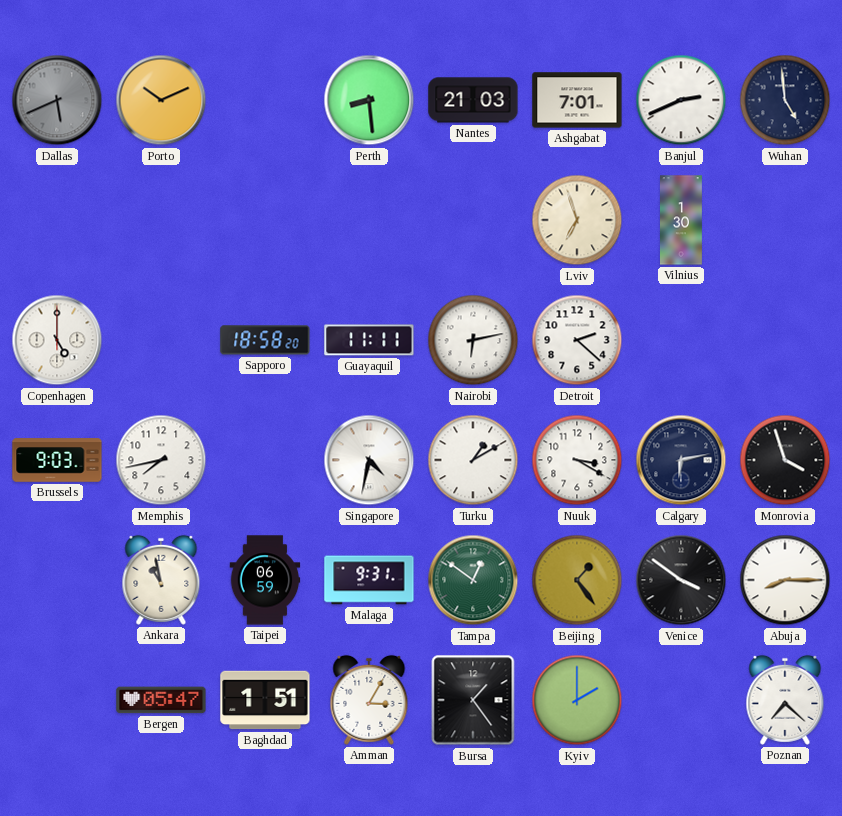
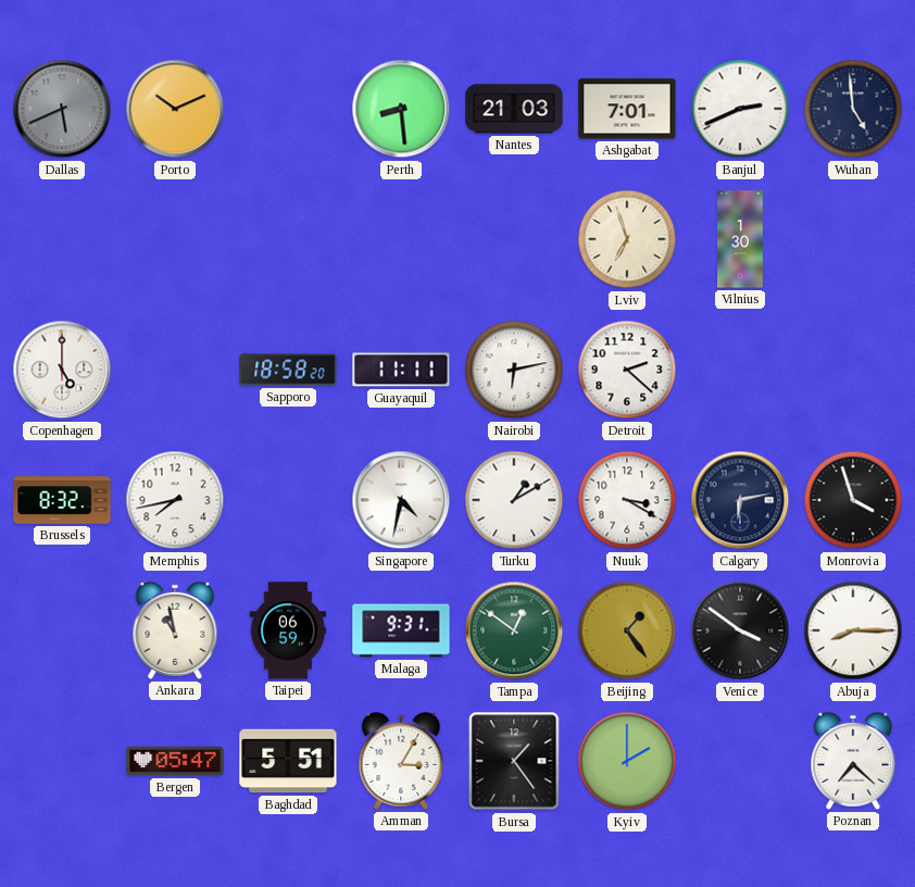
Brussels: 9:03 -> 8:32
Baghdad: 1:51 -> 5:51
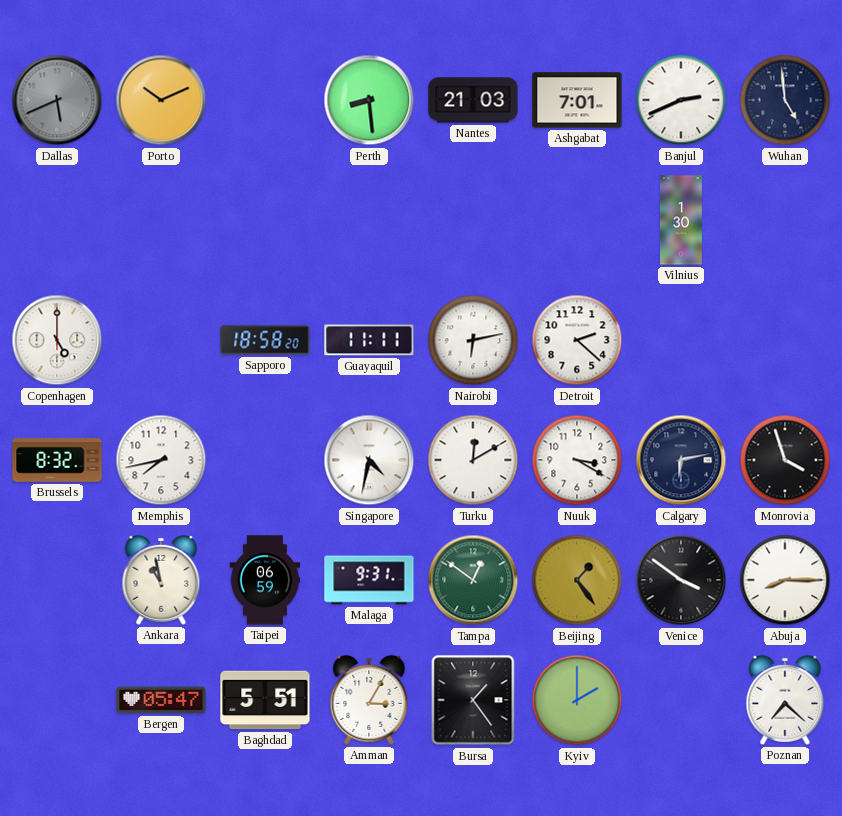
Lviv: 6:57 -> none
Turku: 1:10 -> 12:10
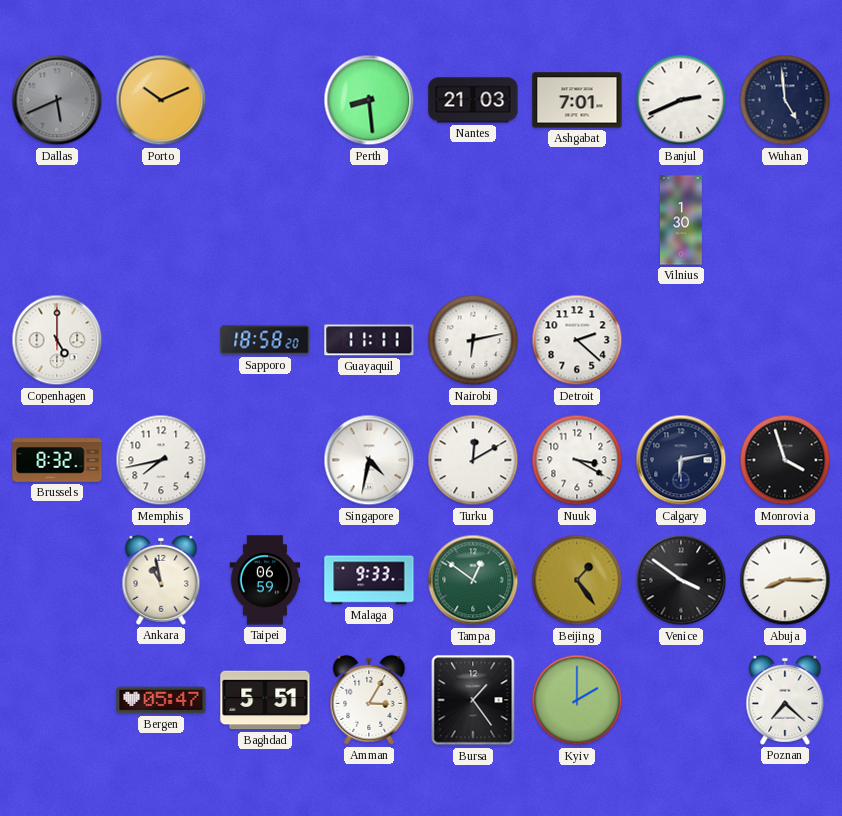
Malaga: 9:31 -> 9:33
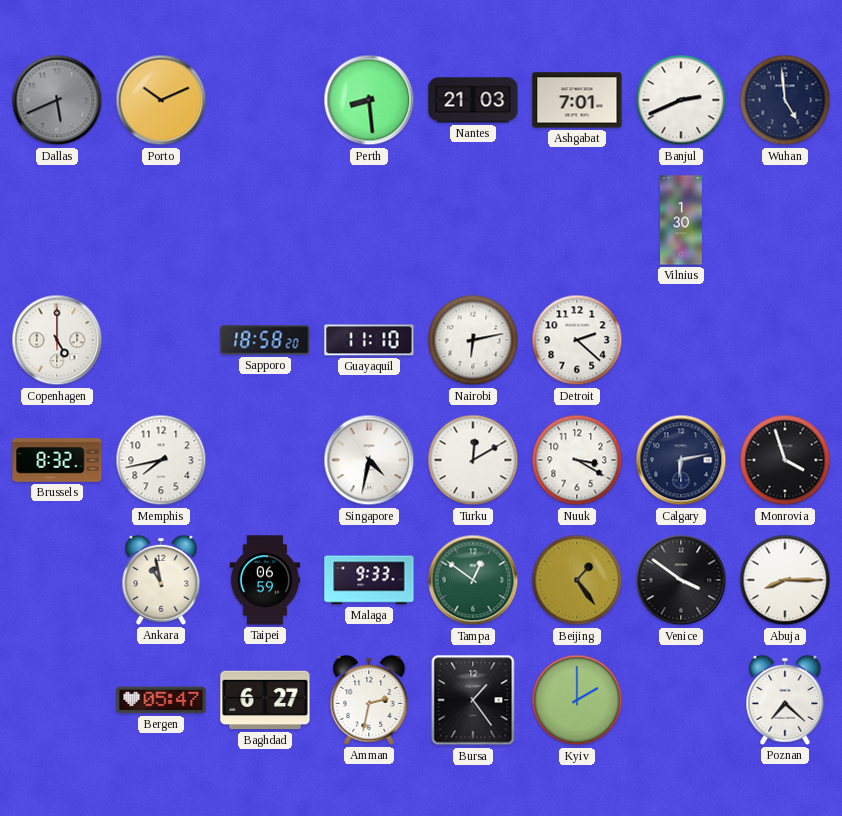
Guayaquil: 11:11 -> 11:10
Baghdad: 5:51 -> 6:27
Amman: 3:05 -> 2:32
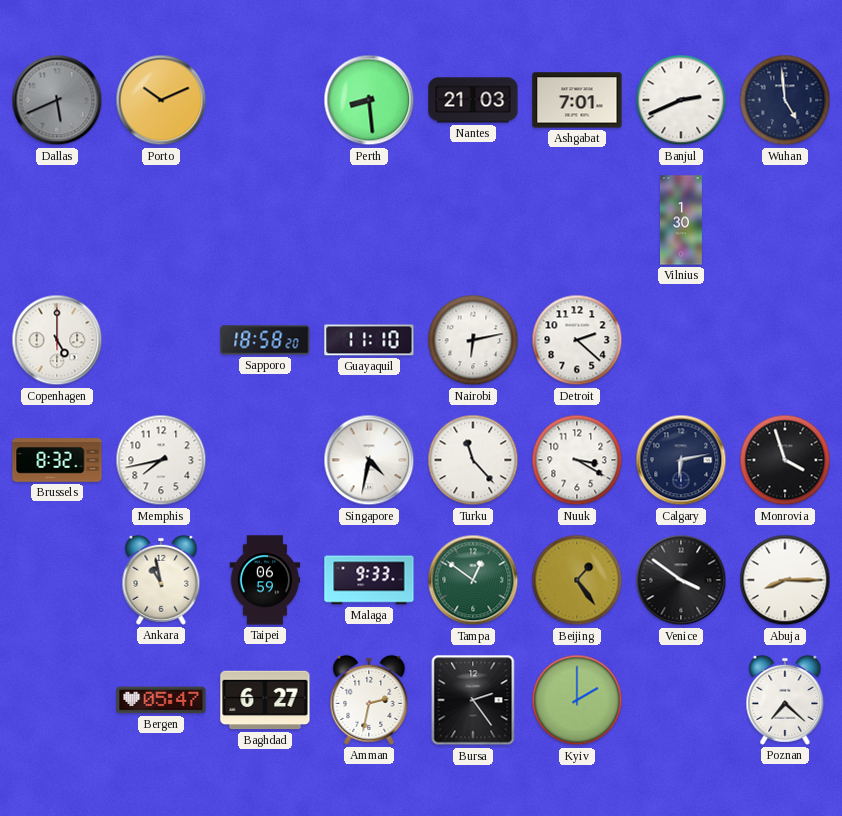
Turku: 12:10 -> 11:23
Bursa: 1:24 -> 2:24
